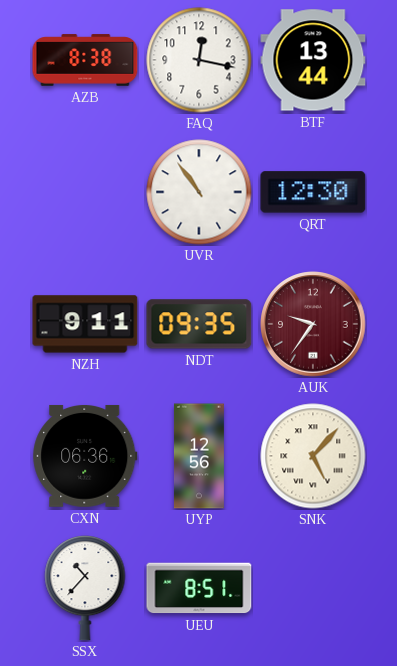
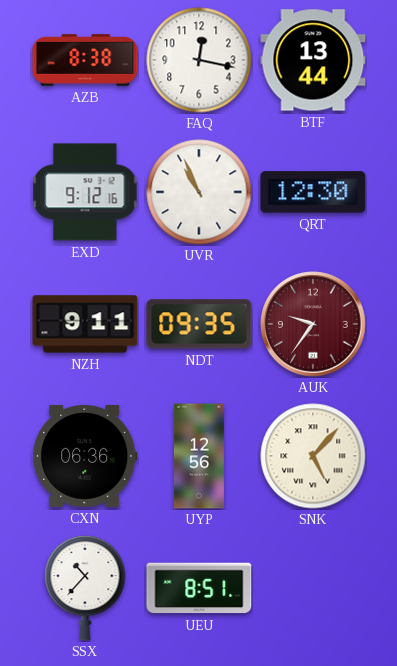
EXD: none -> 9:12
UVR: 10:54 -> 10:56
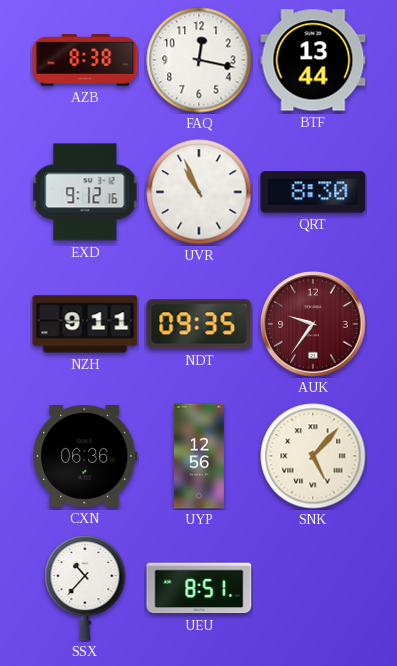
QRT: 12:30 -> 8:30
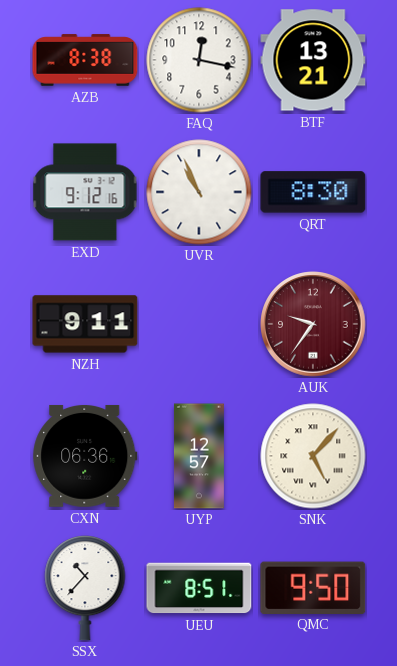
BTF: 13:44 -> 13:21
NDT: 09:35 -> none
UYP: 12:56 -> 12:57
QMC: none -> 9:50
